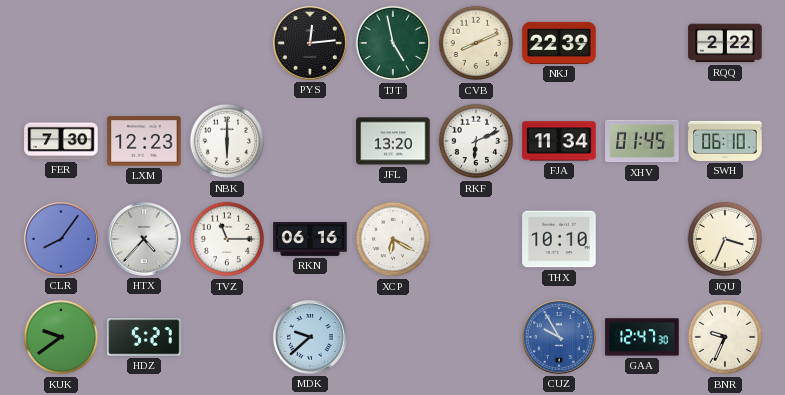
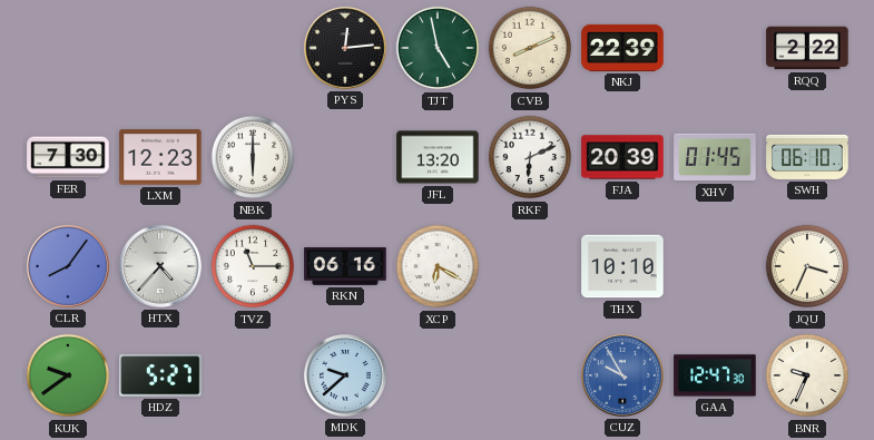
FJA: 11:34 -> 20:39
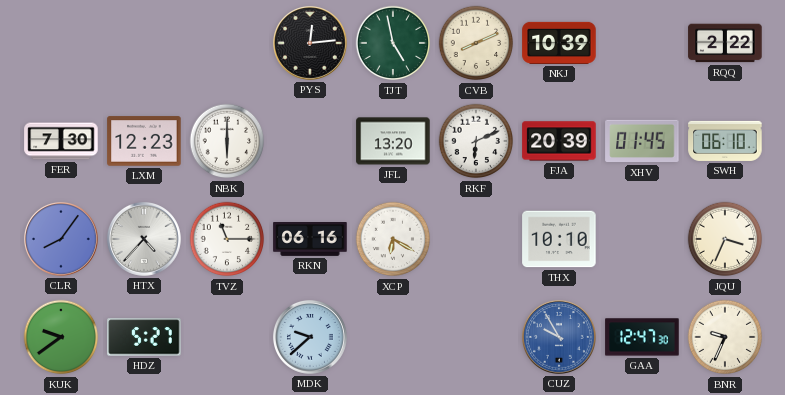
NKJ: 22:39 -> 10:39
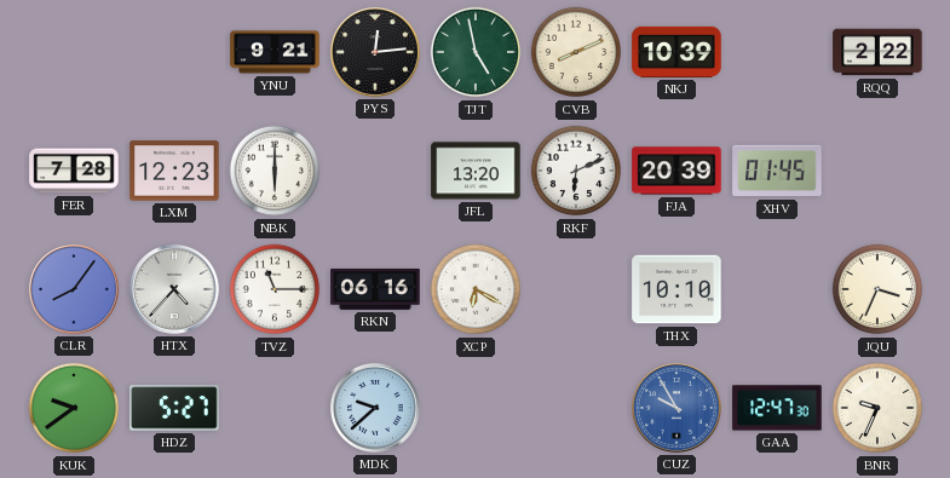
YNU: none -> 9:21
FER: 7:30 -> 7:28
SWH: 06:10 -> none
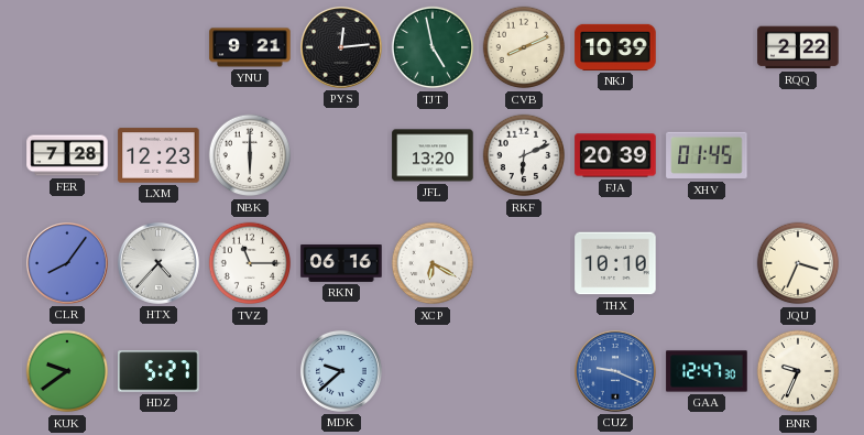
CUZ: 9:55 -> 9:19
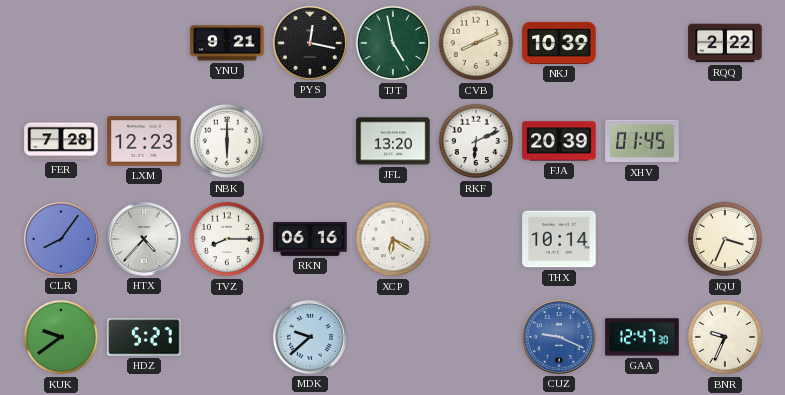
PYS: 12:14 -> 12:17
TVZ: 11:15 -> 8:15
THX: 10:10 -> 10:14
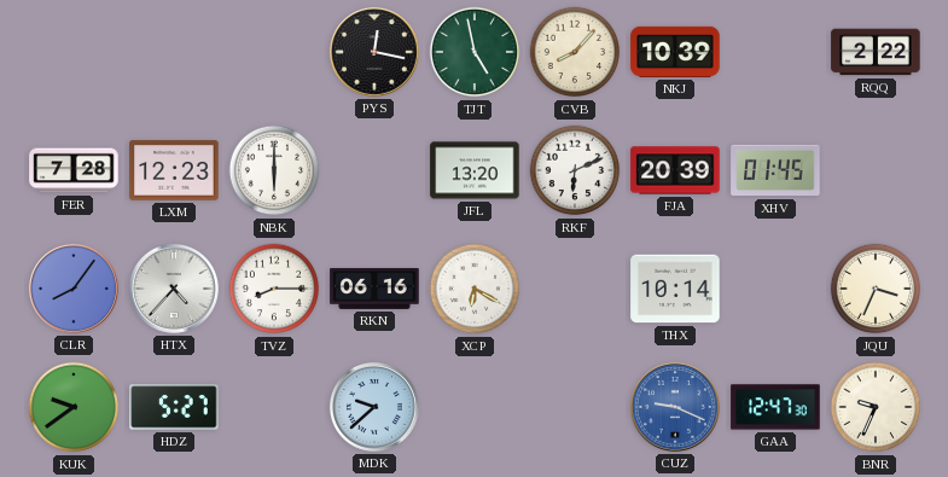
YNU: 9:21 -> none
CVB: 8:11 -> 8:07
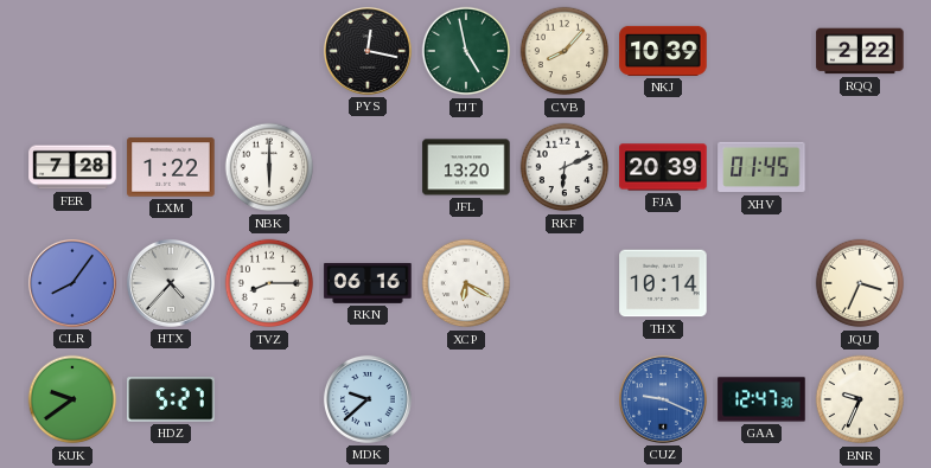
LXM: 12:23 -> 1:22
